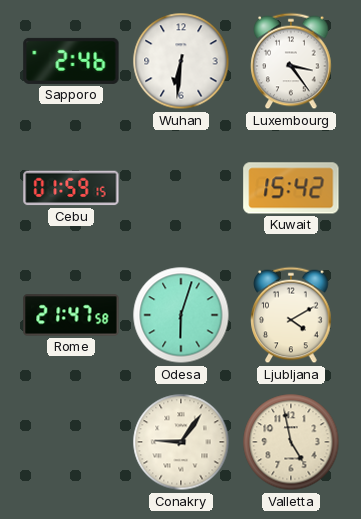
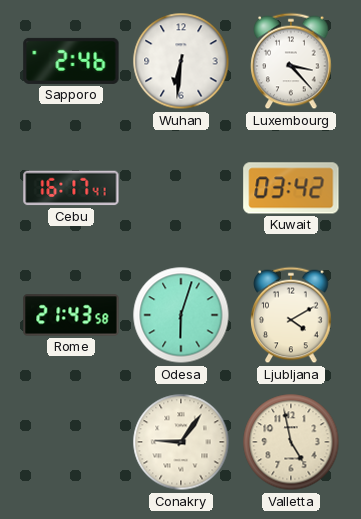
Luxembourg: 3:24 -> 3:23
Cebu: 01:59 -> 16:17
Kuwait: 15:42 -> 03:42
Rome: 21:47 -> 21:43
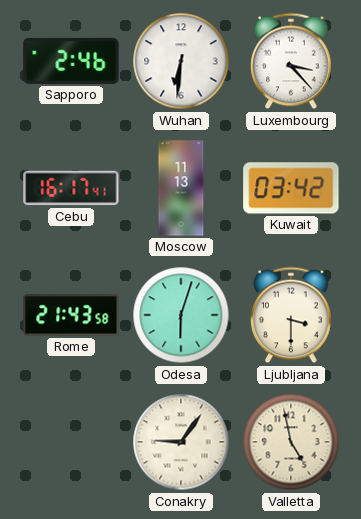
Moscow: none -> 11:13
Ljubljana: 4:10 -> 3:30
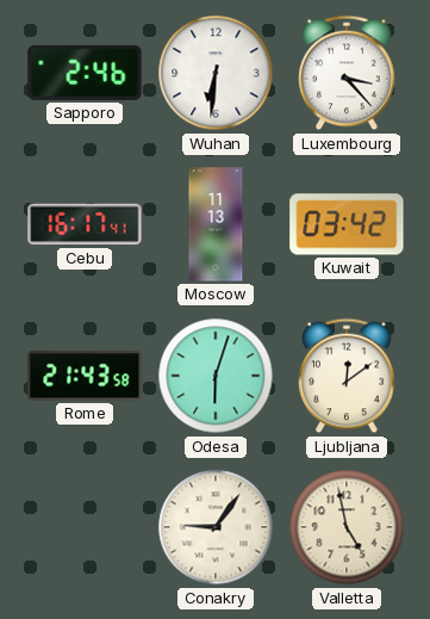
Ljubljana: 3:30 -> 12:09
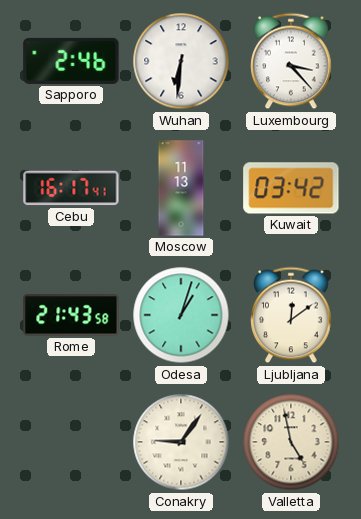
Odesa: 6:03 -> 1:03
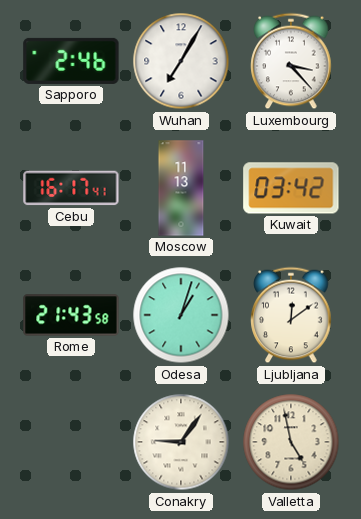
Wuhan: 6:31 -> 7:05
